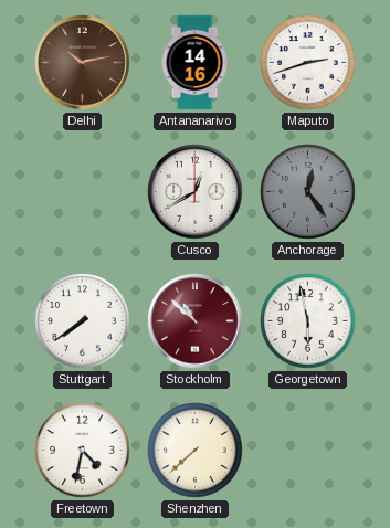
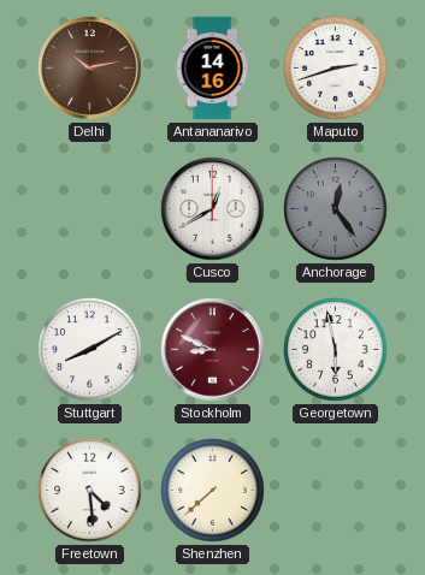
Stuttgart: 7:39 -> 8:10
Stockholm: 10:52 -> 8:49
Freetown: 4:32 -> 4:29
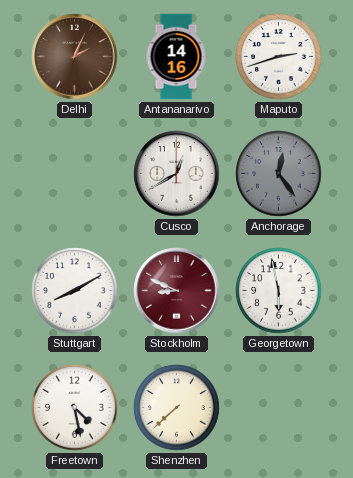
Delhi: 10:13 -> 2:04
Freetown: 4:29 -> 4:28
